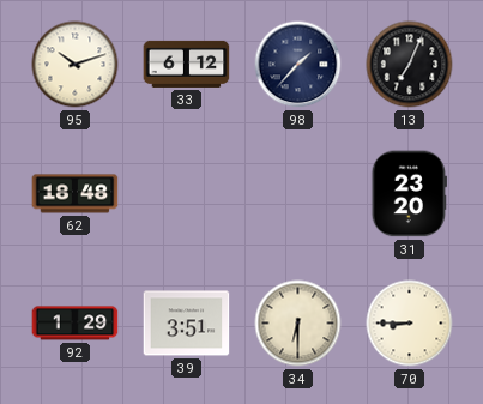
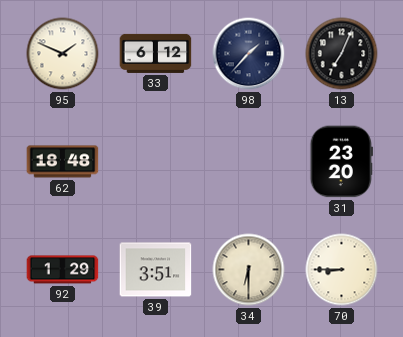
95: 10:12 -> 1:49
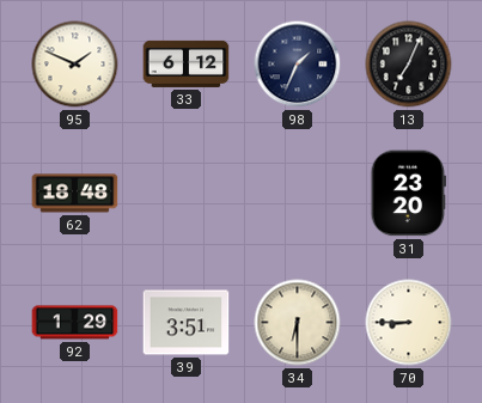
98: 1:37 -> 1:34
